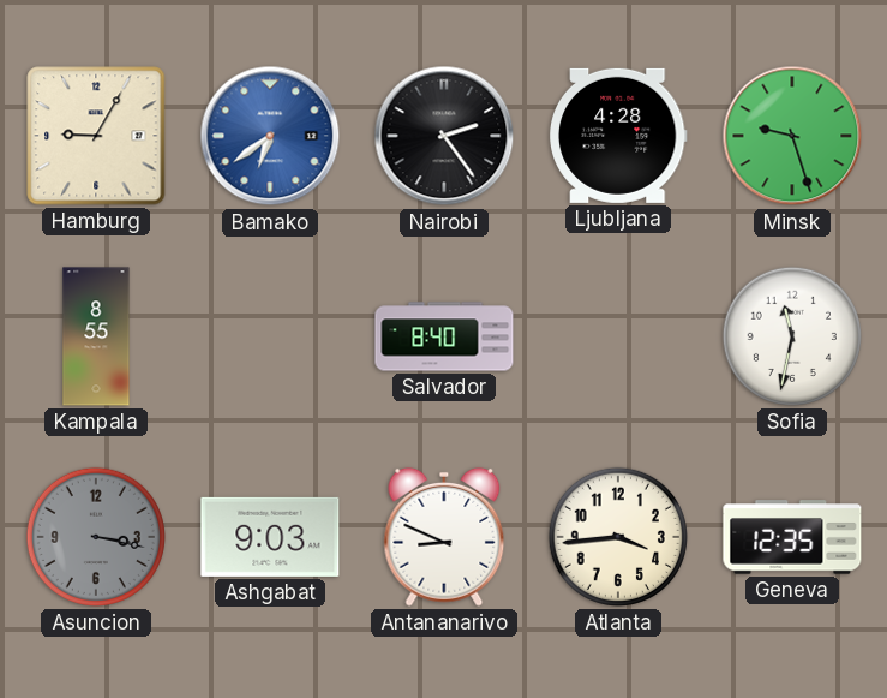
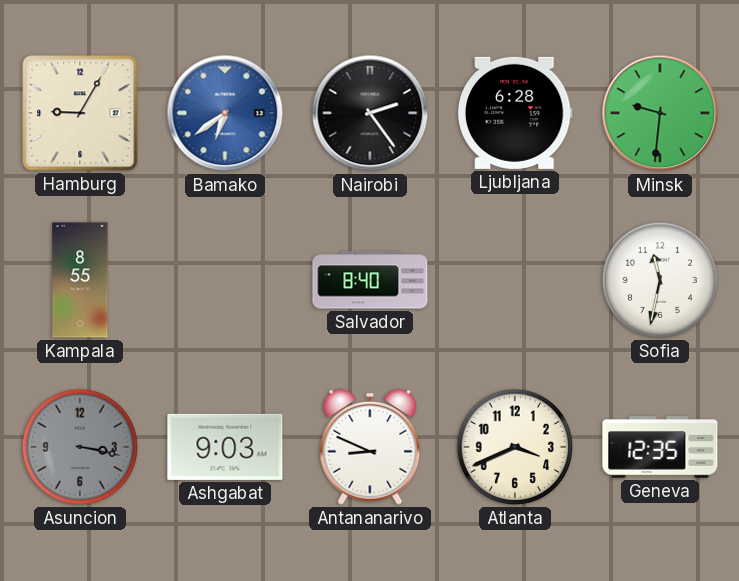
Ljubljana: 4:28 -> 6:28
Minsk: 9:27 -> 9:31
Atlanta: 3:44 -> 3:41
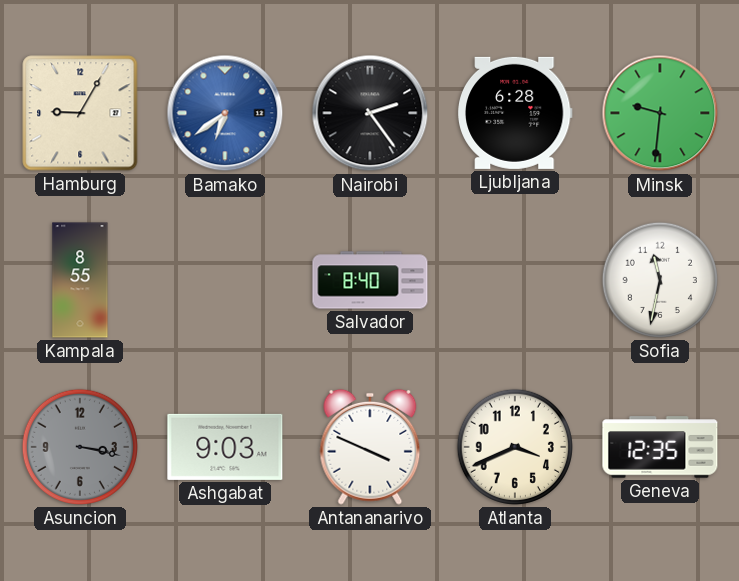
Antananarivo: 8:49 -> 3:49
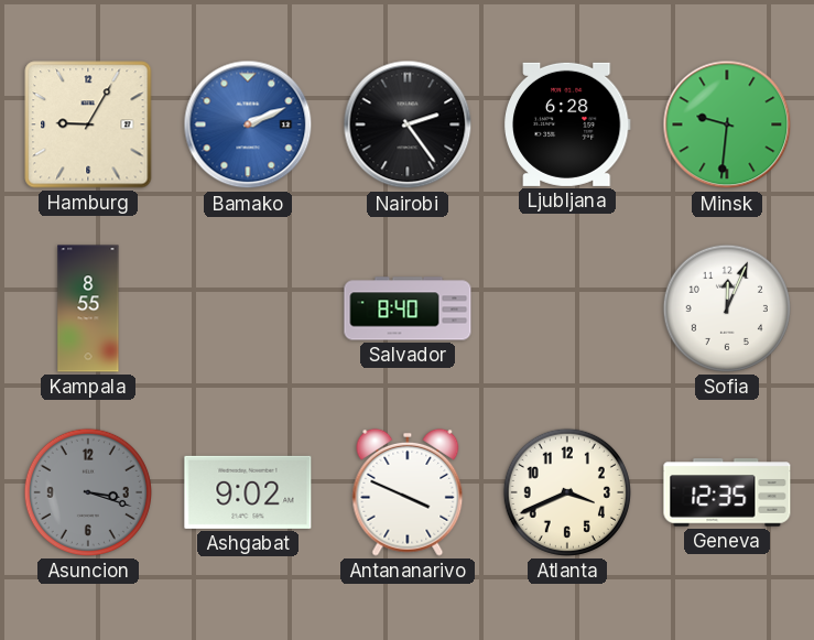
Bamako: 6:39 -> 2:11
Sofia: 11:32 -> 12:04
Asuncion: 3:17 -> 3:18
Ashgabat: 9:03 -> 9:02
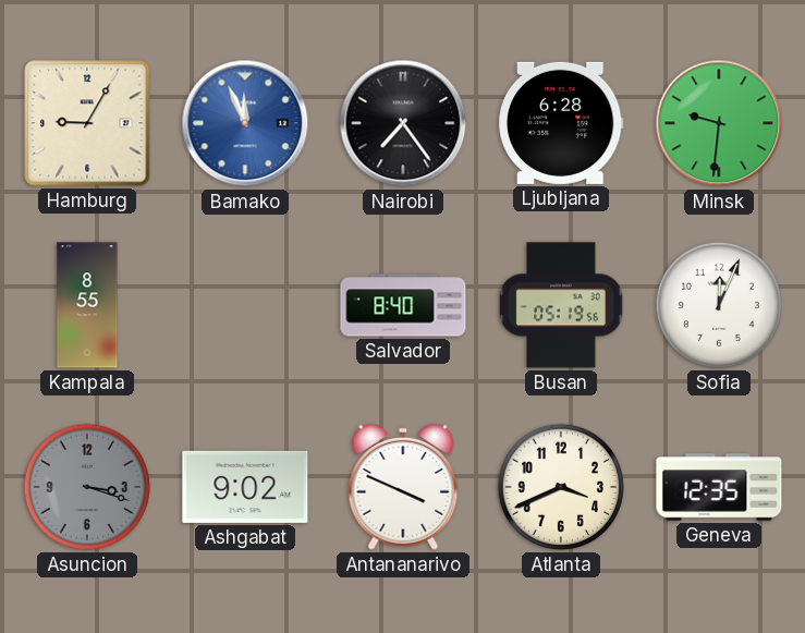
Bamako: 2:11 -> 11:56
Nairobi: 2:24 -> 7:24
Busan: none -> 05:19
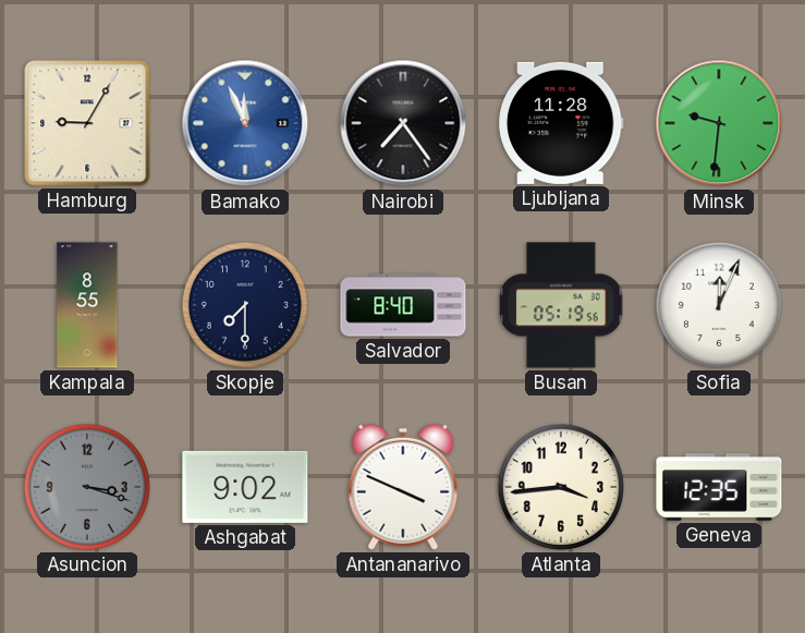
Ljubljana: 6:28 -> 11:28
Skopje: none -> 7:30
Atlanta: 3:41 -> 3:44
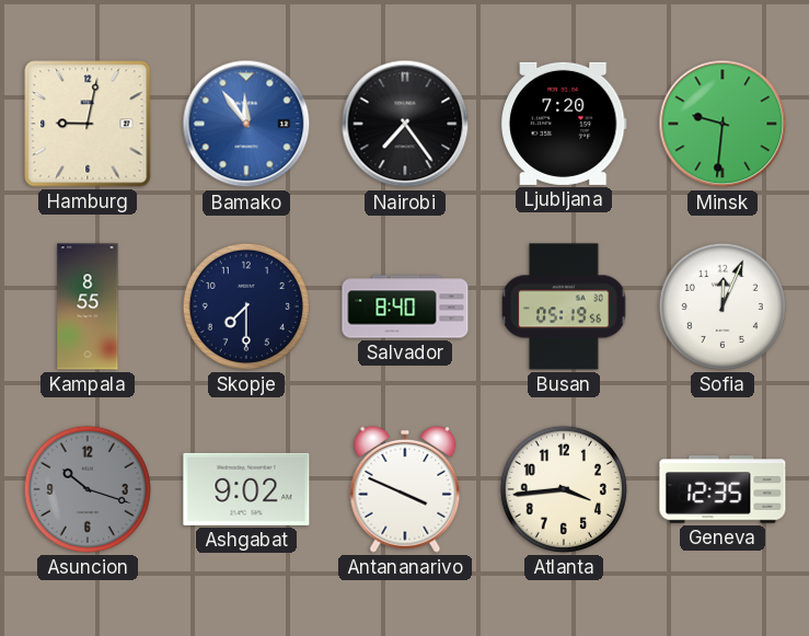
Hamburg: 9:05 -> 9:02
Bamako: 11:56 -> 11:54
Ljubljana: 11:28 -> 7:20
Asuncion: 3:18 -> 10:18
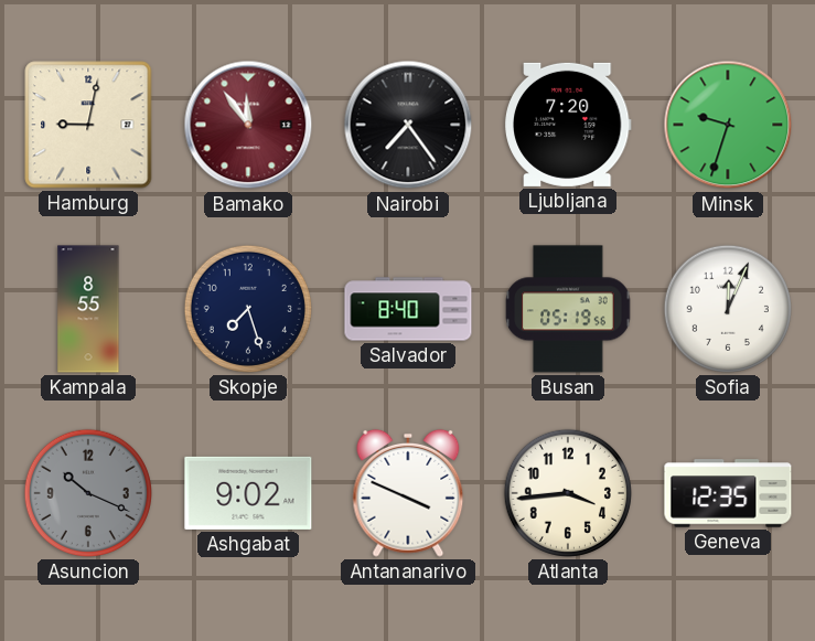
Bamako dial: blue -> burgundy
Minsk: 9:31 -> 9:33
Skopje: 7:30 -> 7:27
Asuncion: 10:18 -> 10:19
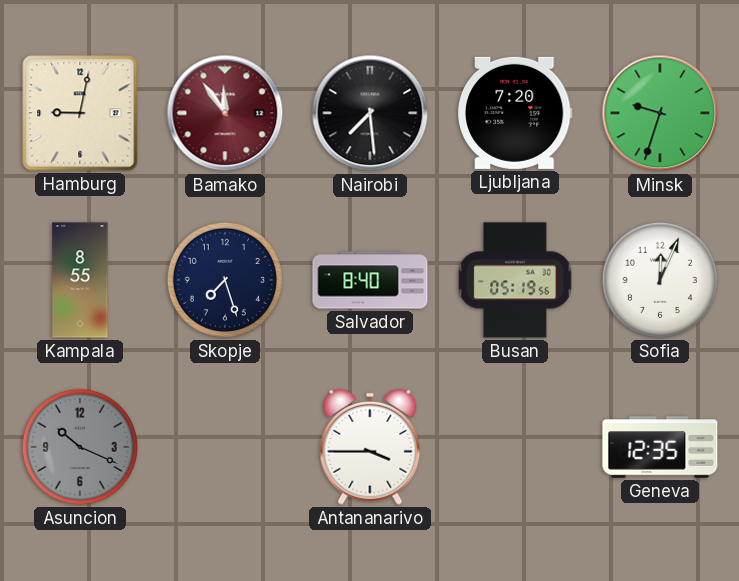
Nairobi: 7:24 -> 7:29
Ashgabat: 9:02 -> none
Antananarivo: 3:49 -> 3:45
Atlanta: 3:44 -> none
